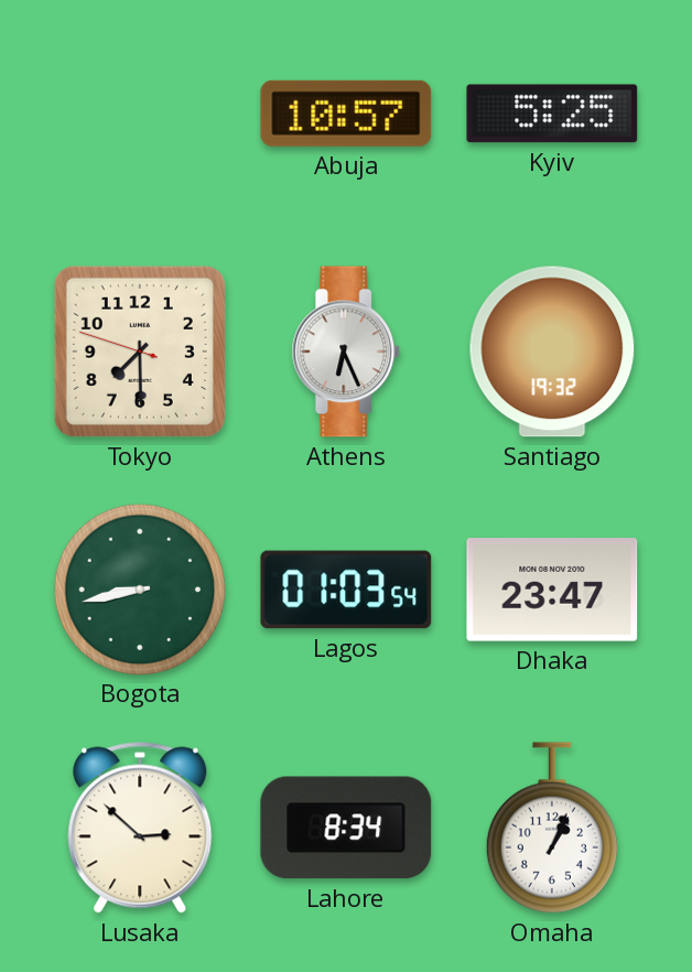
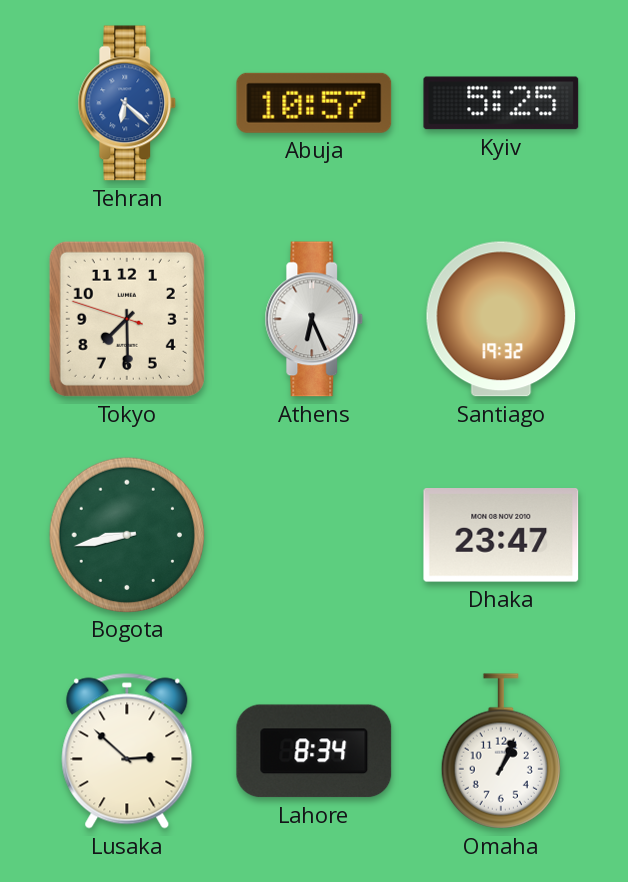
Tehran: none -> 6:22
Lagos: 01:03 -> none
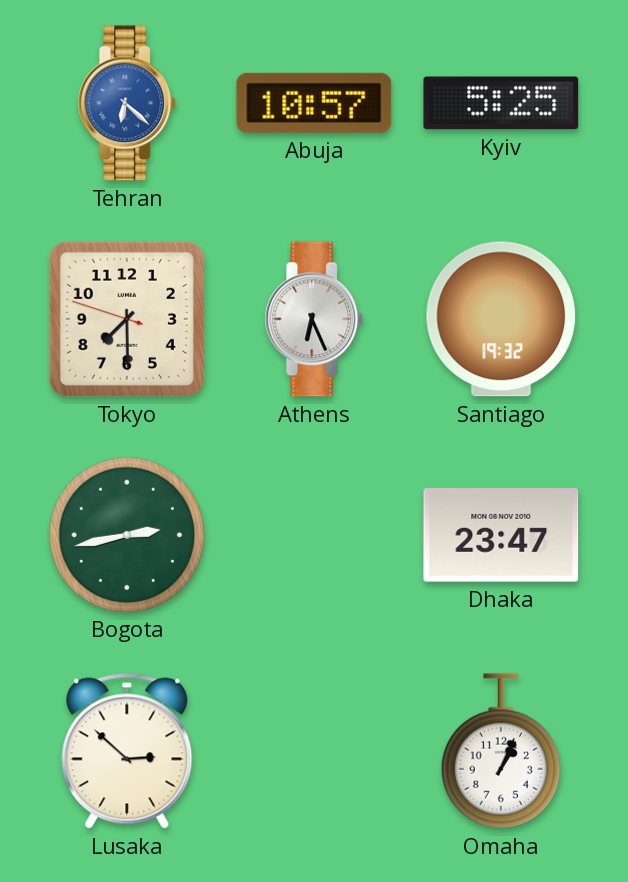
Bogota: 8:43 -> 2:43
Lahore: 8:34 -> none
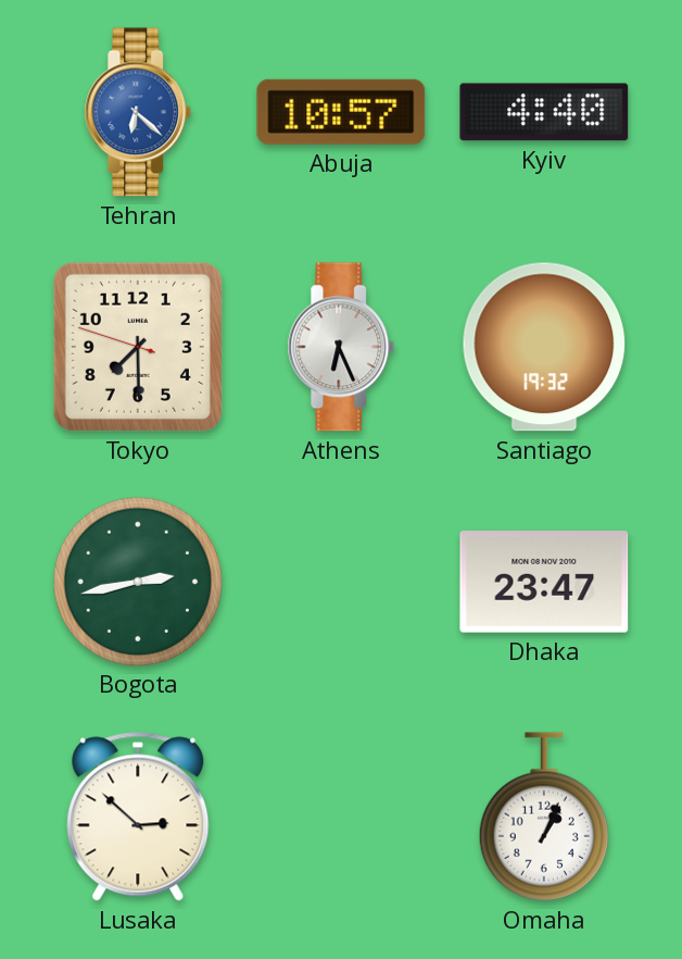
Kyiv: 5:25 -> 4:40
